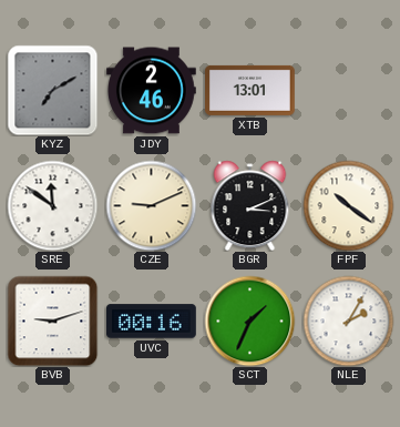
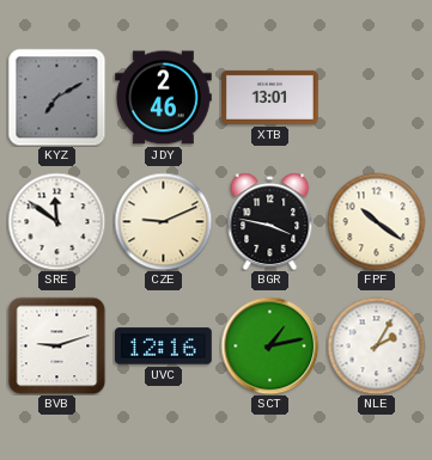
BGR: 3:11 -> 3:47
UVC: 00:16 -> 12:16
SCT: 1:34 -> 1:13
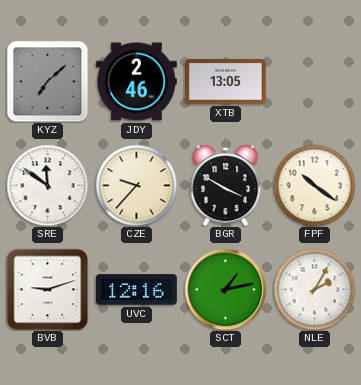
KYZ: 7:10 -> 7:08
XTB: 13:01 -> 13:05
CZE: 9:11 -> 9:37
BGR: 3:47 -> 3:50
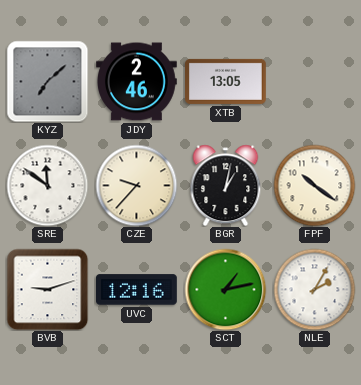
BGR: 3:50 -> 1:02
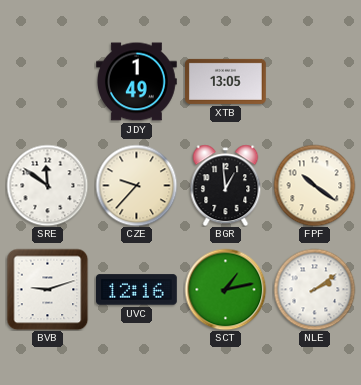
KYZ: 7:08 -> none
JDY: 2:46 -> 1:49
BGR: 1:02 -> 12:59
NLE: 2:05 -> 2:09
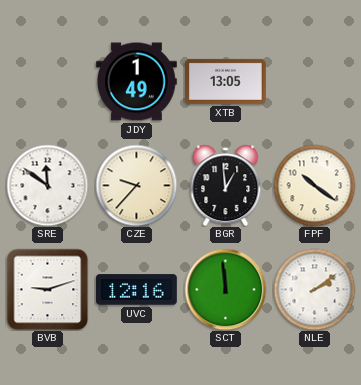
SCT: 1:13 -> 11:59
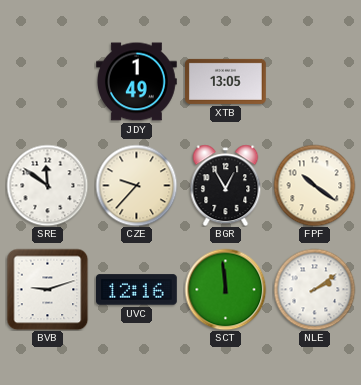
BGR: 12:59 -> 12:55
